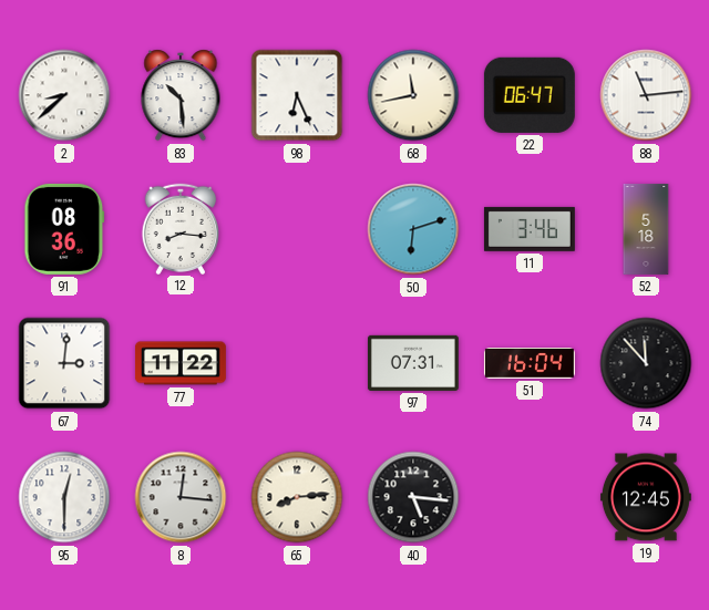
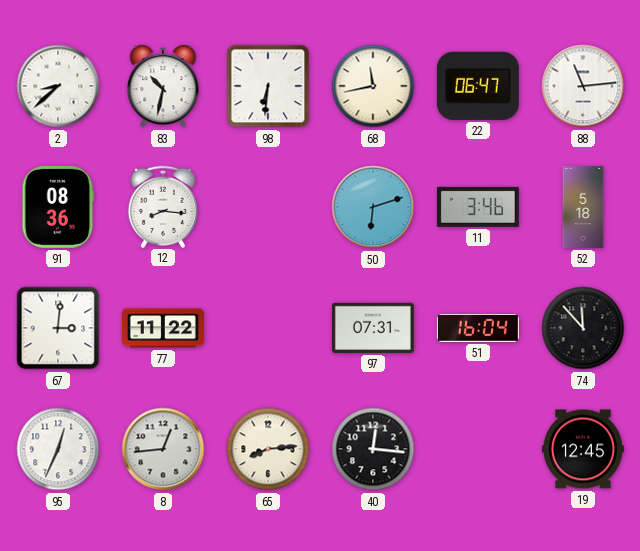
83: 10:29 -> 10:32
98: 6:26 -> 6:31
95: 12:30 -> 12:34
8: 12:16 -> 12:44
40: 5:16 -> 12:16
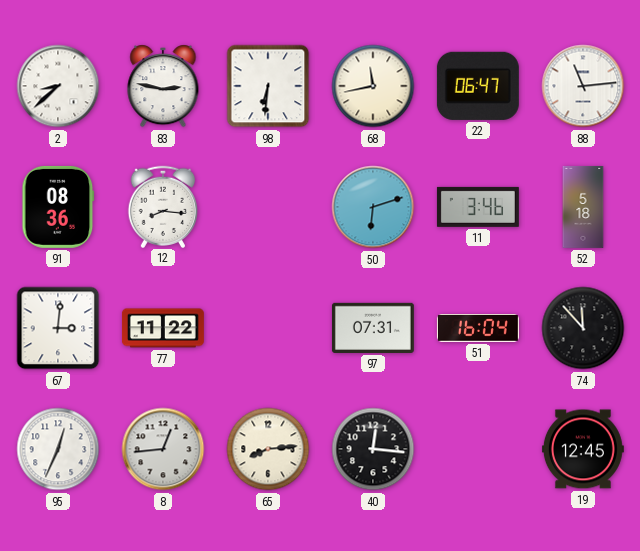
83: 10:32 -> 2:47
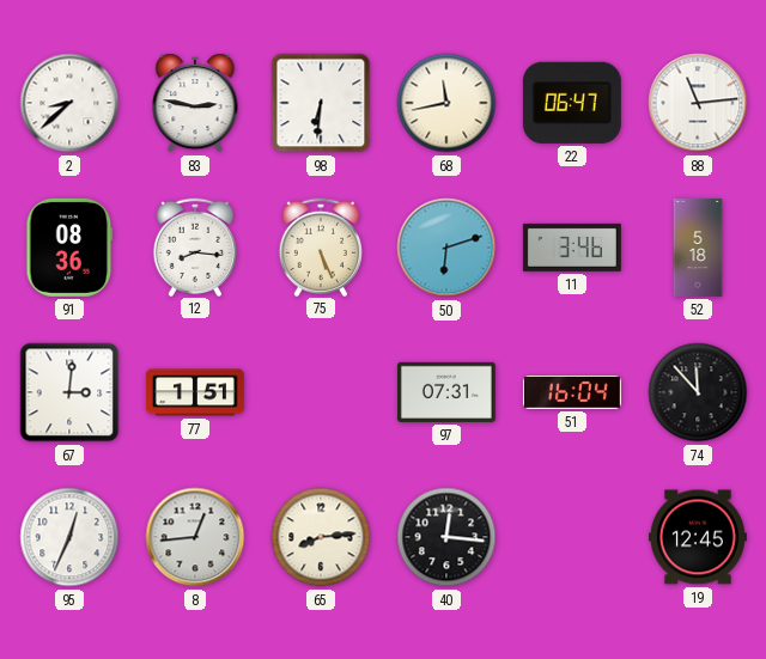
75: none -> 5:26
77: 11:22 -> 1:51
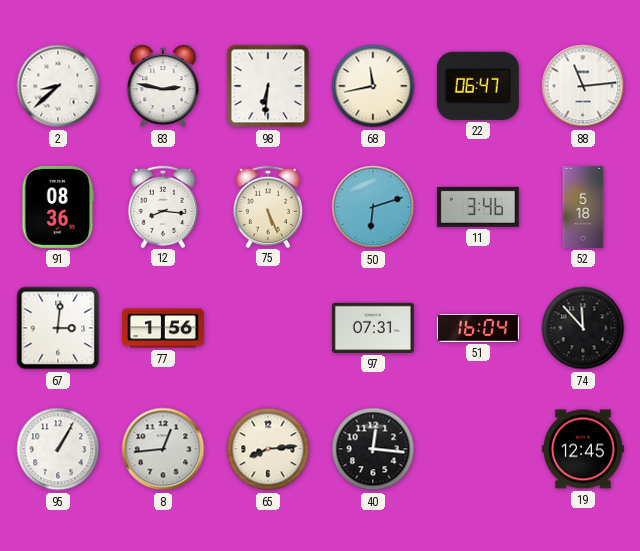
77: 1:51 -> 1:56
95: 12:34 -> 1:05
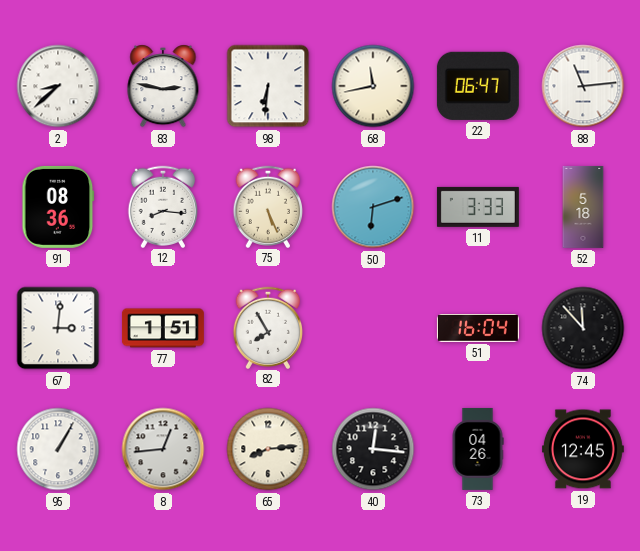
11: 3:46 -> 3:33
77: 1:56 -> 1:51
82: none -> 7:55
97: 07:31 -> none
73: none -> 04:26
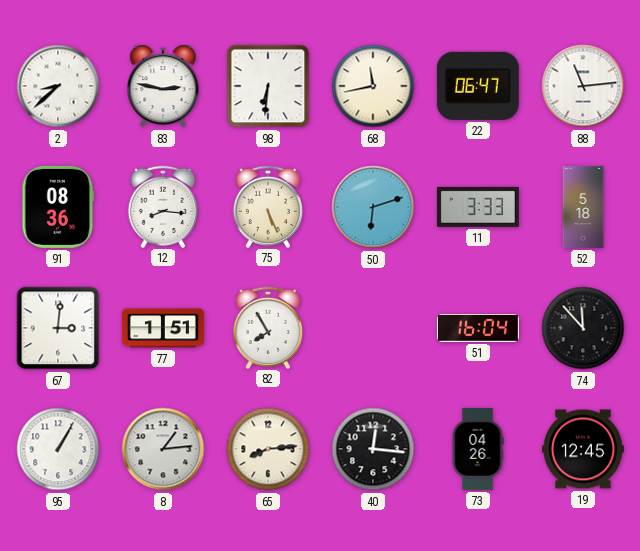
8: 12:44 -> 1:14
